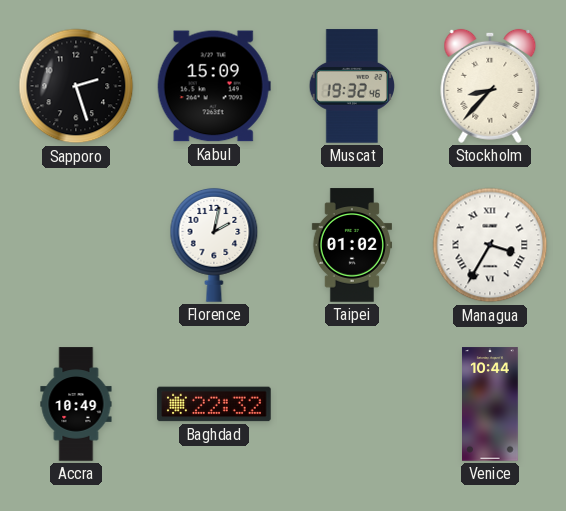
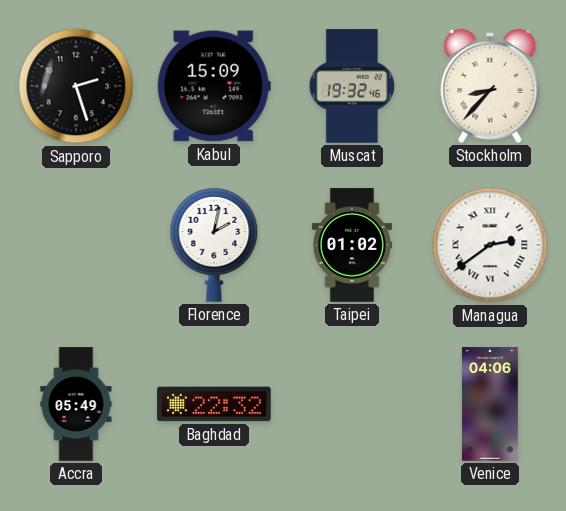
Managua: 3:35 -> 2:39
Accra: 10:49 -> 05:49
Venice: 10:44 -> 04:06
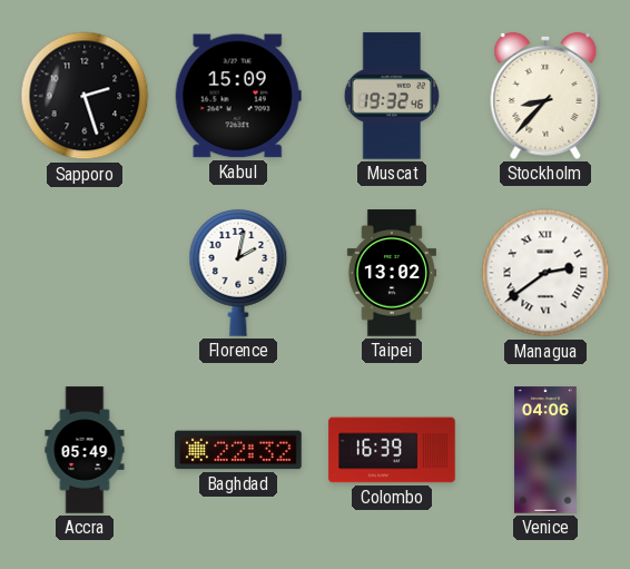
Taipei: 01:02 -> 13:02
Colombo: none -> 16:39
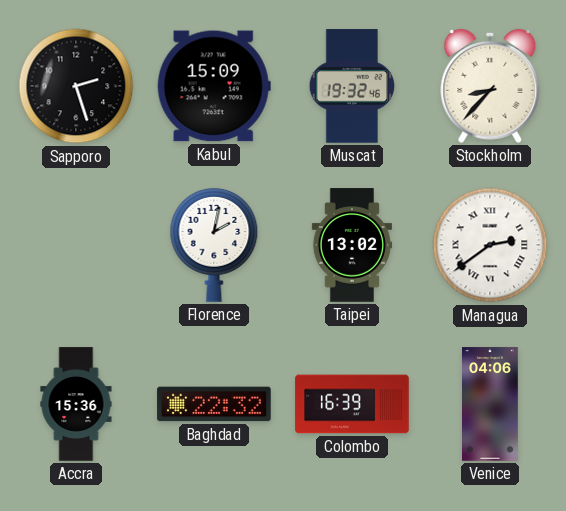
Accra: 05:49 -> 15:36
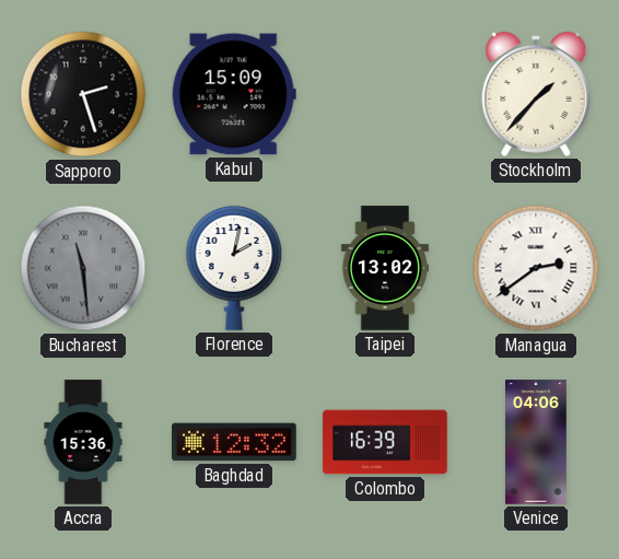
Muscat: 19:32 -> none
Stockholm: 8:37 -> 1:37
Bucharest: none -> 11:29
Baghdad: 22:32 -> 12:32
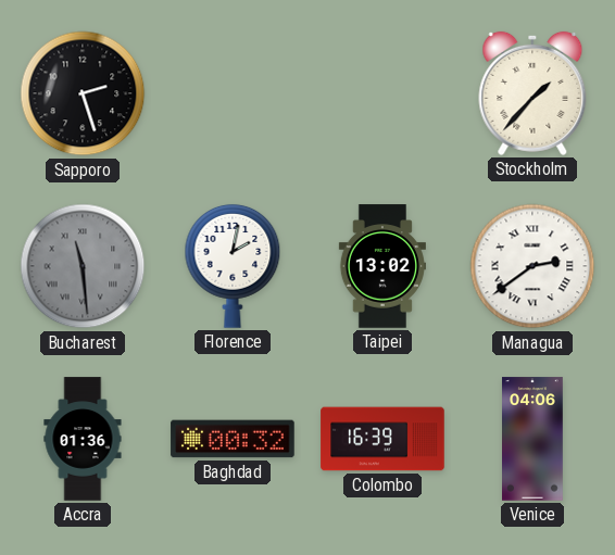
Kabul: 15:09 -> none
Accra: 15:36 -> 01:36
Baghdad: 12:32 -> 00:32
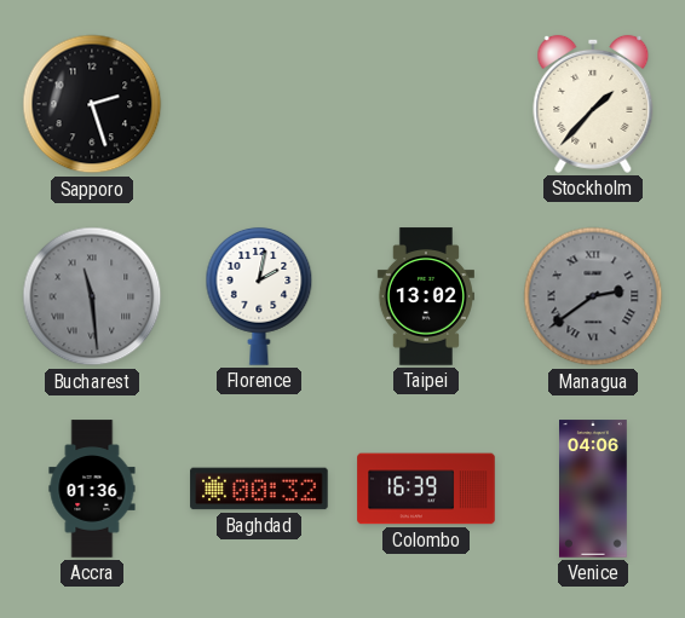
Managua dial: white -> grey
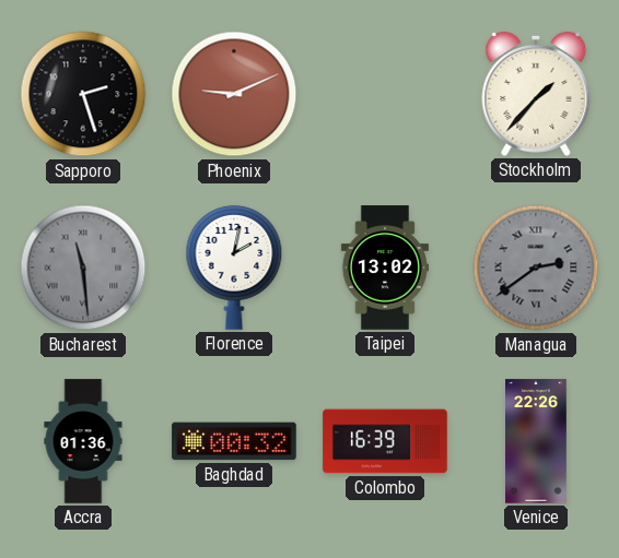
Phoenix: none -> 9:11
Venice: 04:06 -> 22:26
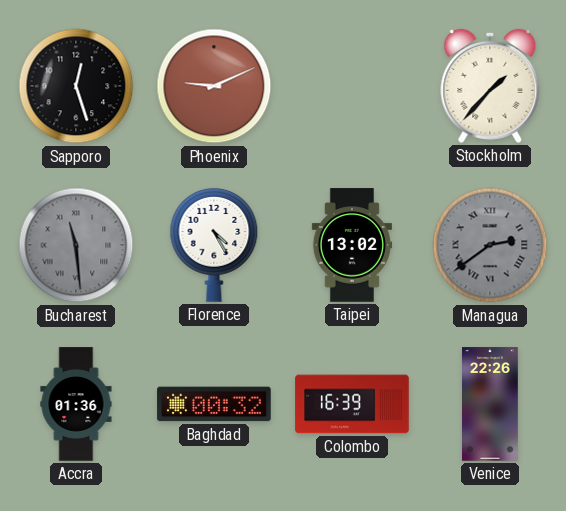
Sapporo: 2:27 -> 12:27
Florence: 2:02 -> 4:25
